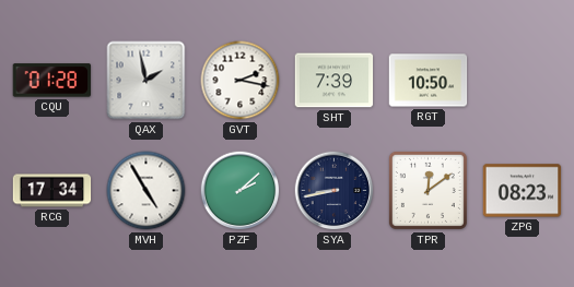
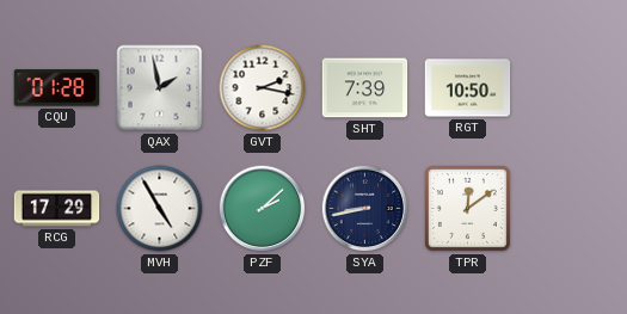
RCG: 17:34 -> 17:29
ZPG: 08:23 -> none
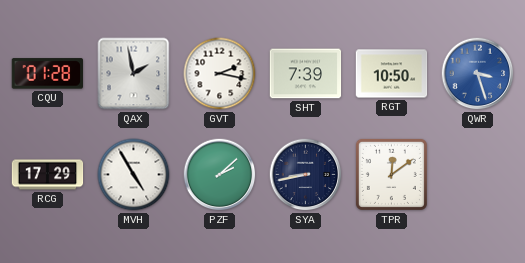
QWR: none -> 3:27
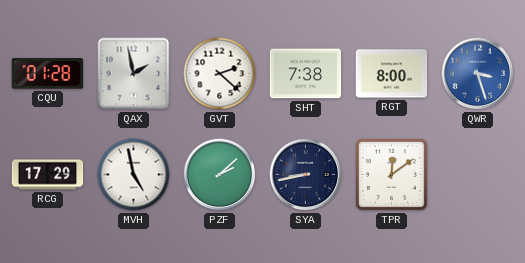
GVT: 2:17 -> 2:22
SHT: 7:39 -> 7:38
RGT: 10:50 -> 8:00
MVH: 4:55 -> 4:58
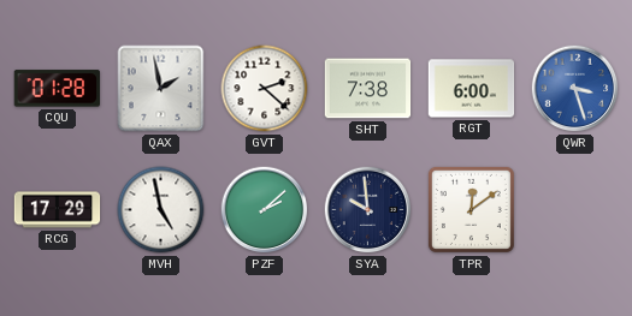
RGT: 8:00 -> 6:00
SYA: 8:43 -> 9:59
